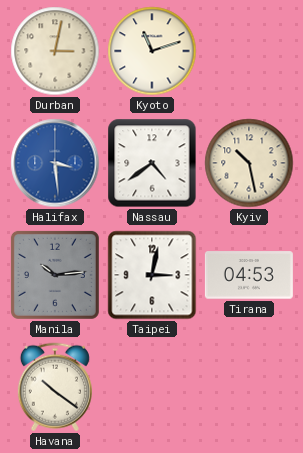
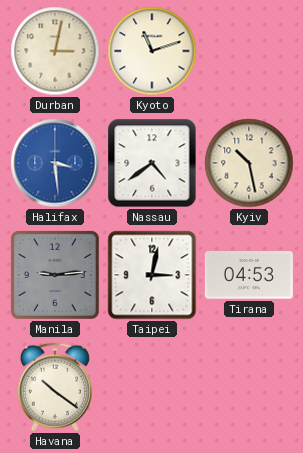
Manila: 10:14 -> 9:14
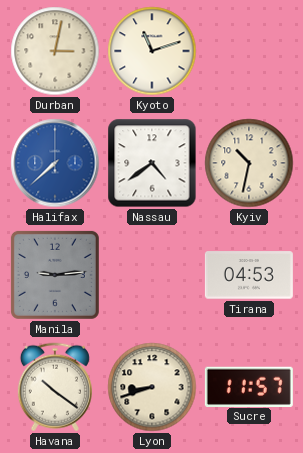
Halifax: 3:29 -> 7:38
Kyiv: 10:28 -> 10:32
Taipei: 3:02 -> none
Lyon: none -> 8:42
Sucre: none -> 11:57
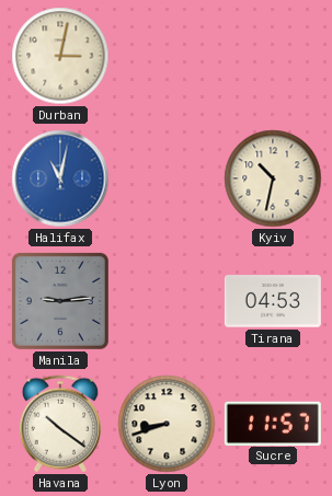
Kyoto: 11:12 -> none
Halifax: 7:38 -> 11:02
Nassau: 4:39 -> none
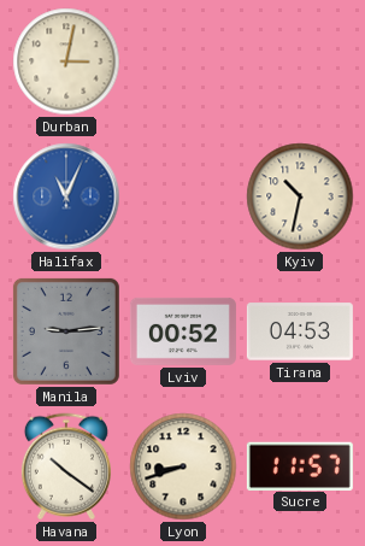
Halifax: 11:02 -> 11:04
Lviv: none -> 00:52
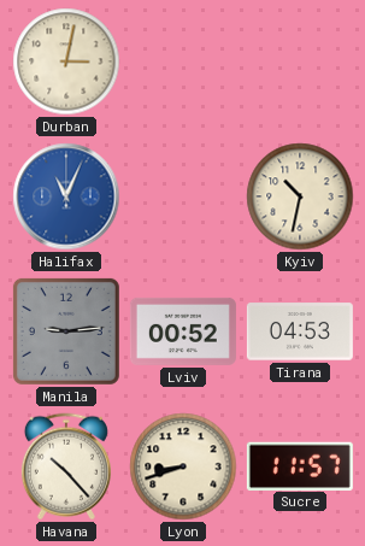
Havana: 10:21 -> 10:23
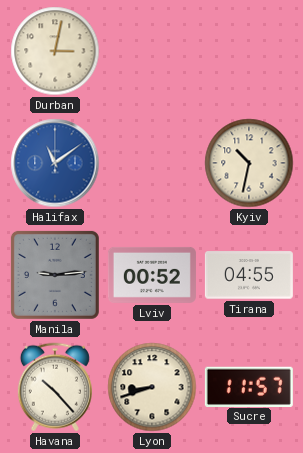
Halifax: 11:04 -> 11:09
Tirana: 04:53 -> 04:55
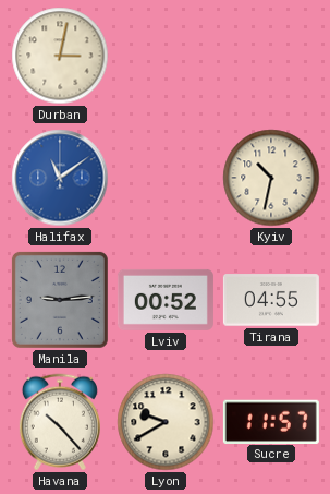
Lyon: 8:42 -> 9:40
